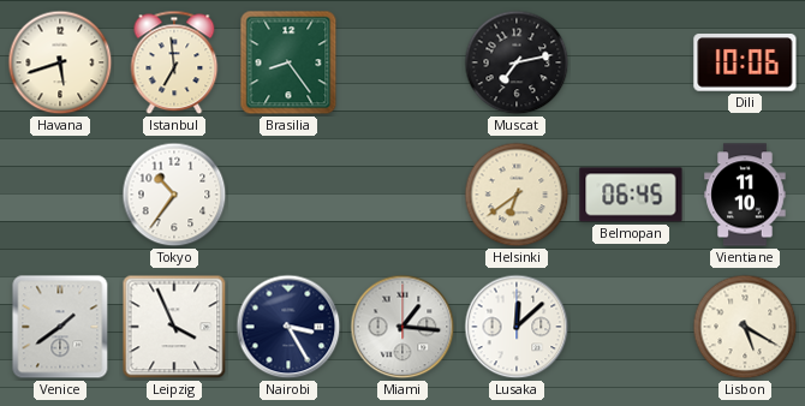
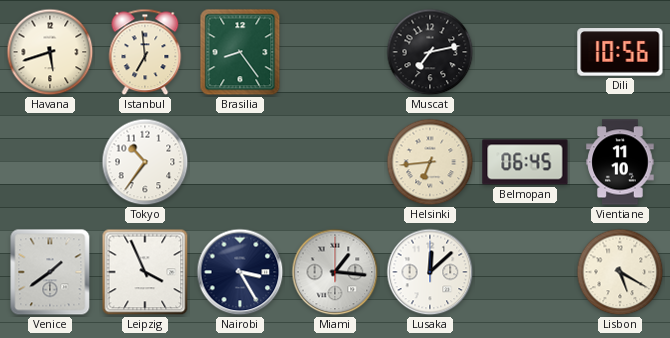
Dili: 10:06 -> 10:56
Helsinki: 6:39 -> 6:44
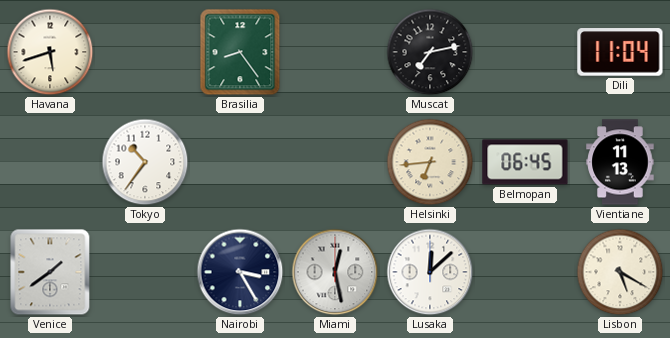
Istanbul: 6:59 -> none
Dili: 10:56 -> 11:04
Vientiane: 11:10 -> 11:13
Leipzig: 3:56 -> none
Miami: 1:16 -> 12:28
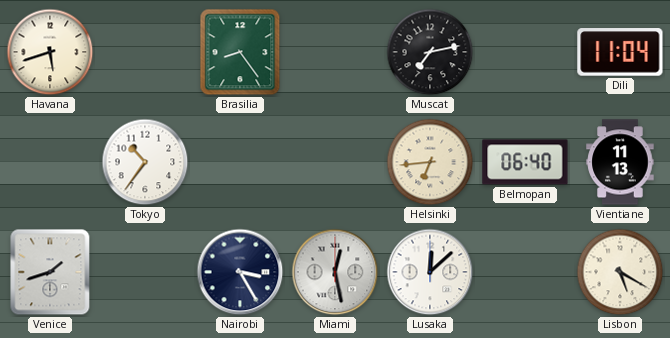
Belmopan: 06:45 -> 06:40
Venice: 1:39 -> 1:42
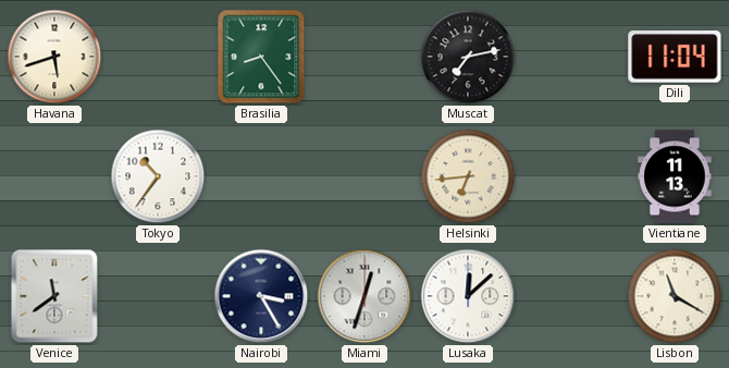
Belmopan: 06:40 -> none
Venice: 1:42 -> 11:39
Miami: 12:28 -> 12:33
Lisbon: 5:20 -> 11:20
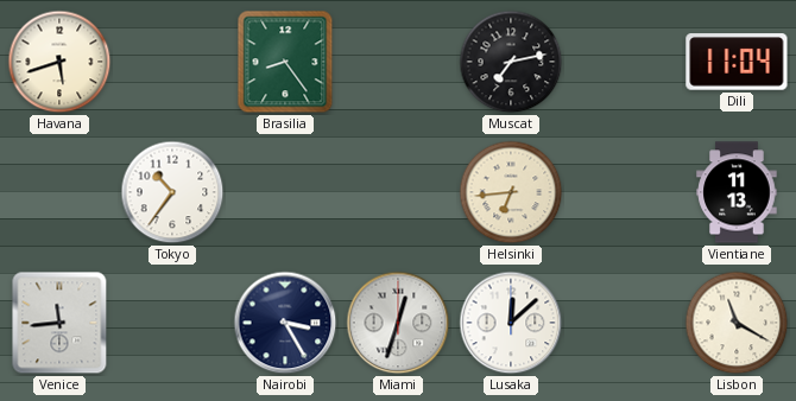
Venice: 11:39 -> 11:44
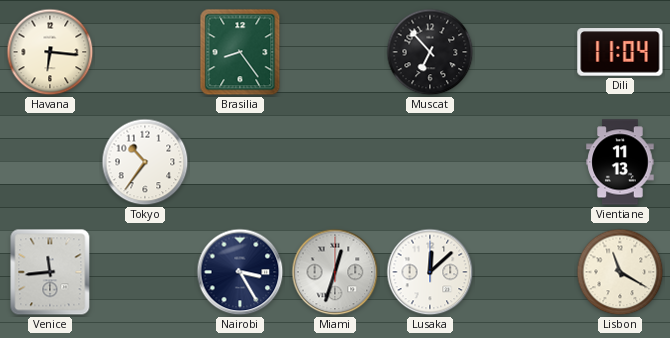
Havana: 5:42 -> 6:16
Muscat: 7:13 -> 6:53
Helsinki: 6:44 -> none
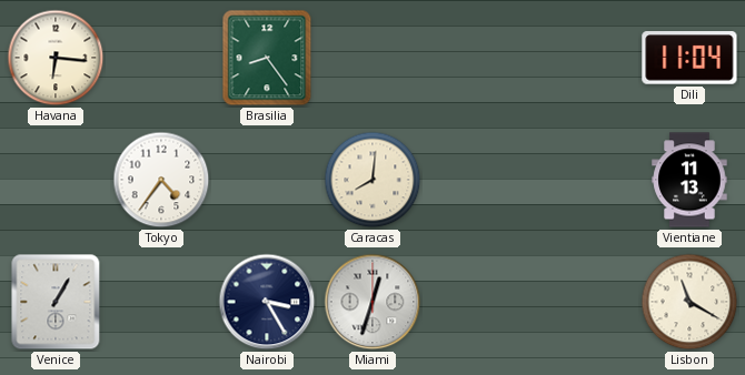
Muscat: 6:53 -> none
Tokyo: 10:36 -> 4:36
Caracas: none -> 8:01
Venice: 11:44 -> 1:05
Lusaka: 12:08 -> none
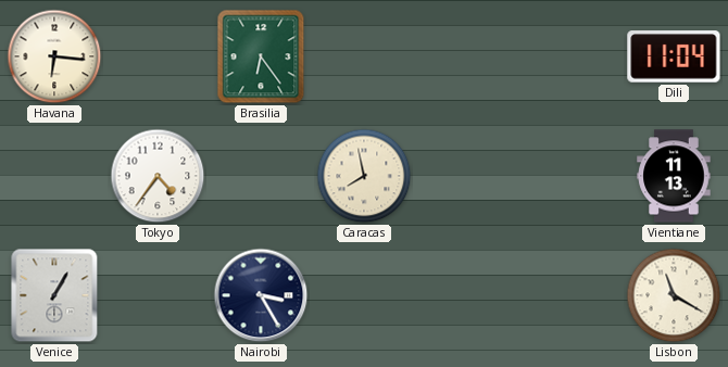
Brasilia: 8:24 -> 6:24
Caracas: 8:01 -> 7:58
Miami: 12:33 -> none
